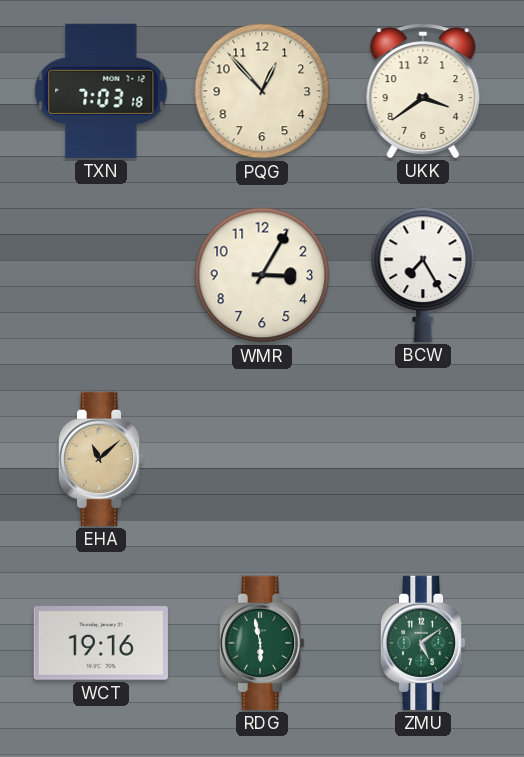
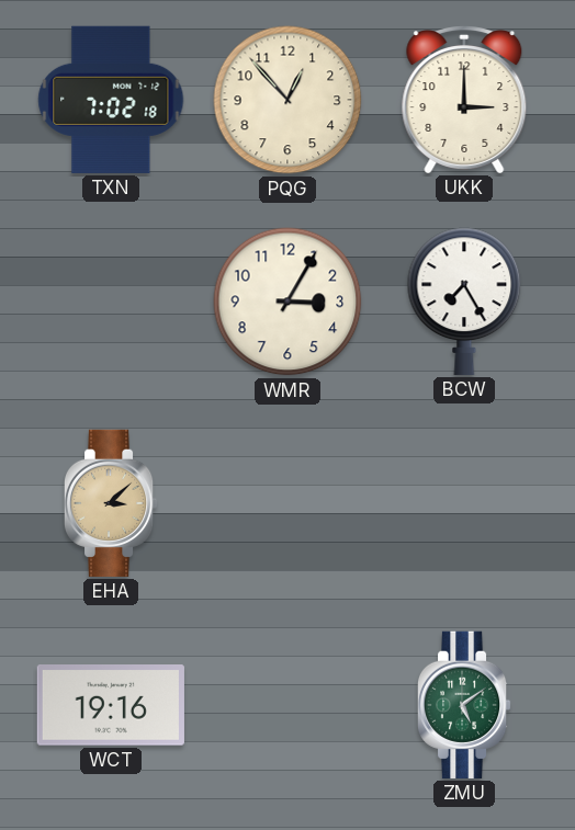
TXN: 7:03 -> 7:02
UKK: 3:39 -> 3:00
EHA: 11:08 -> 3:08
RDG: 5:58 -> none
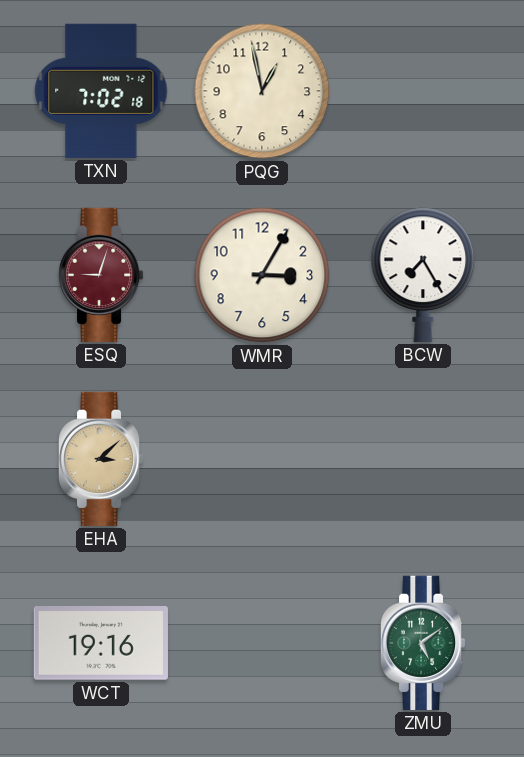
PQG: 12:53 -> 12:58
UKK: 3:00 -> none
ESQ: none -> 9:03
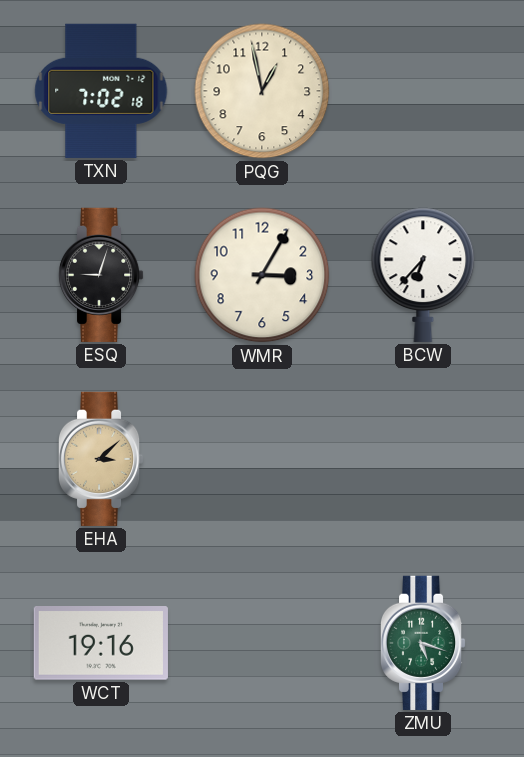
ESQ dial: burgundy -> black
BCW: 7:25 -> 6:37
ZMU: 5:09 -> 5:18
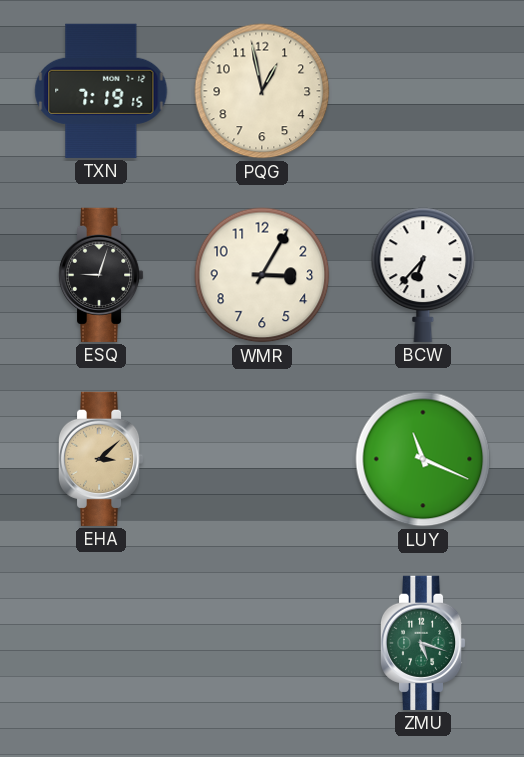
TXN: 7:02 -> 7:19
LUY: none -> 11:19
WCT: 19:16 -> none
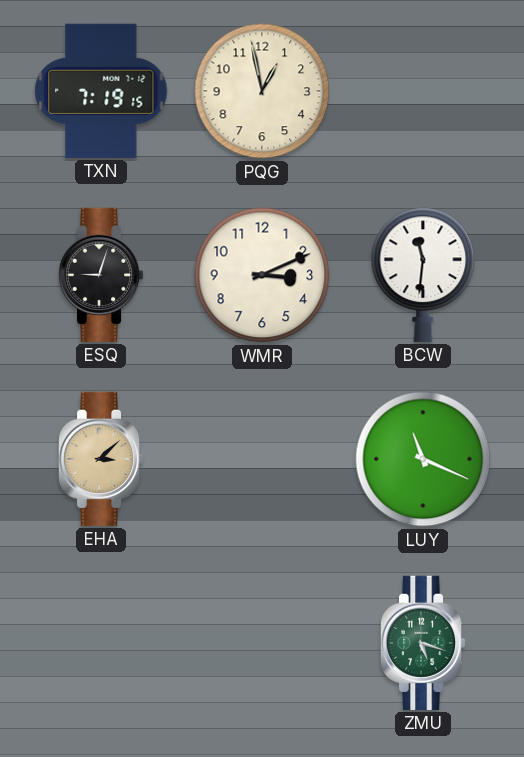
WMR: 3:05 -> 3:11
BCW: 6:37 -> 11:31
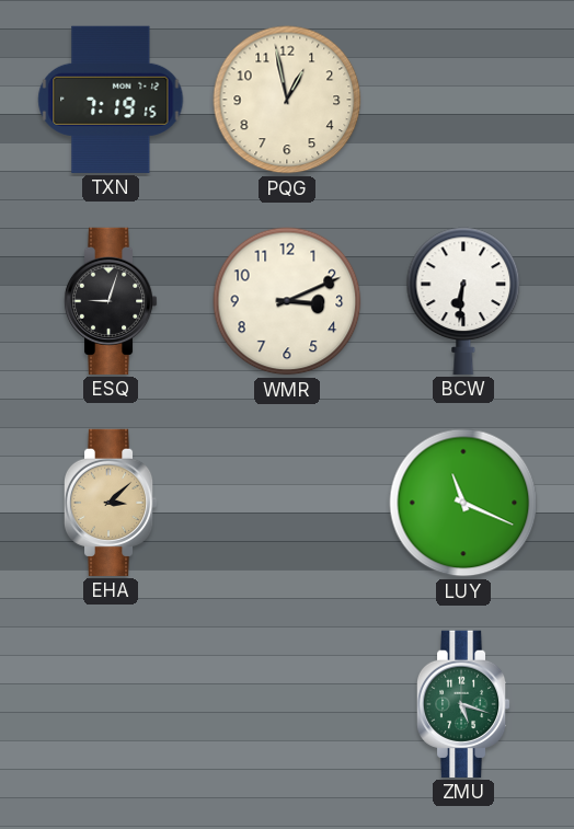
BCW: 11:31 -> 6:31
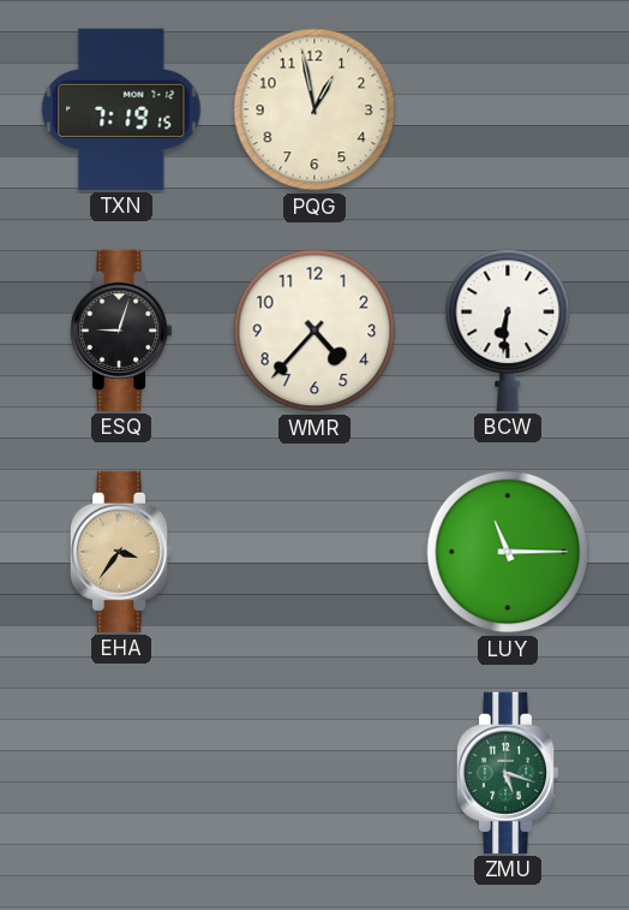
WMR: 3:11 -> 4:37
EHA: 3:08 -> 3:36
LUY: 11:19 -> 11:15
